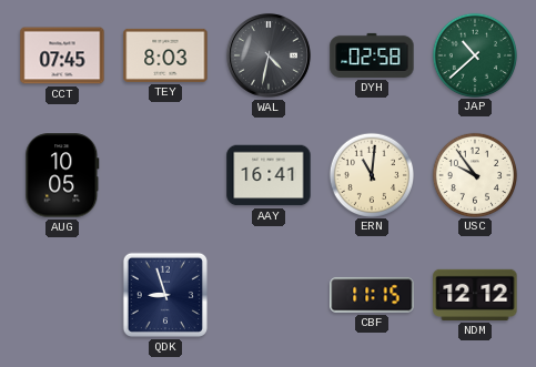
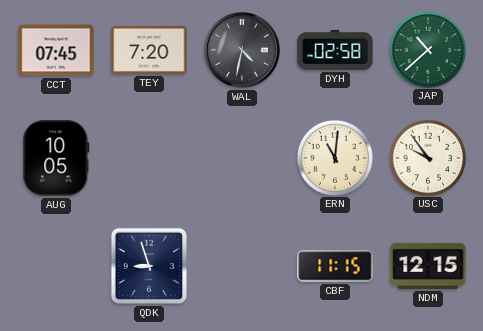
TEY: 8:03 -> 7:20
AAY: 16:41 -> none
NDM: 12:12 -> 12:15
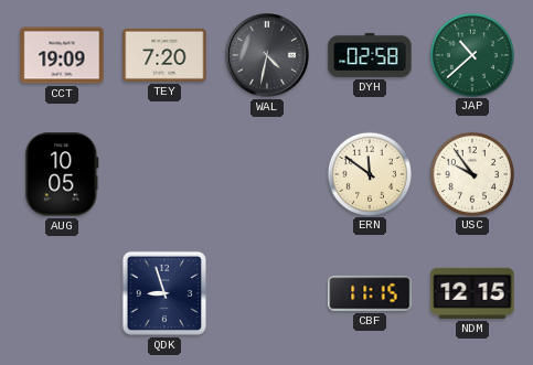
CCT: 07:45 -> 19:09
ERN: 11:01 -> 11:51
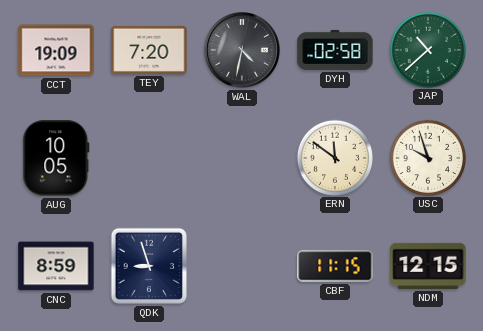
USC: 9:54 -> 9:57
CNC: none -> 8:59
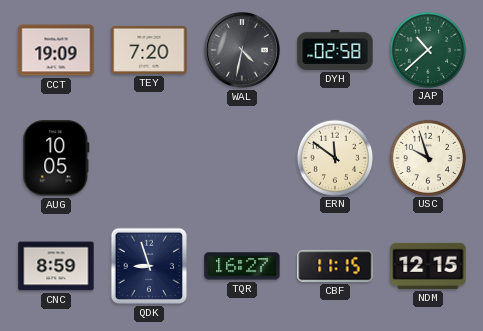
TQR: none -> 16:27
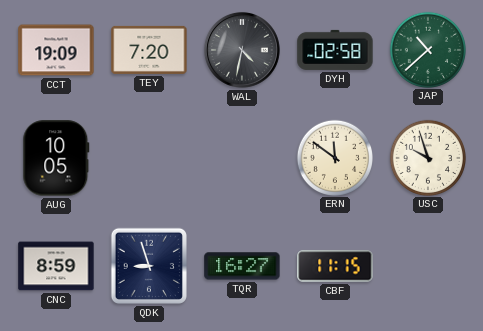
NDM: 12:15 -> none
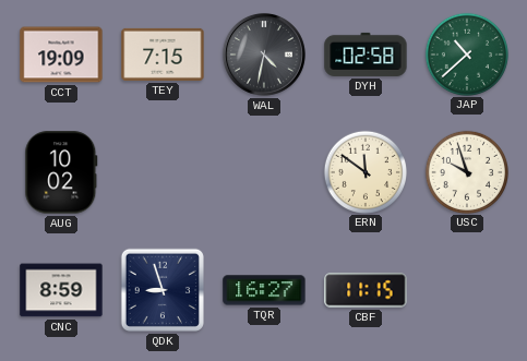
TEY: 7:20 -> 7:15
AUG: 10:05 -> 10:02
